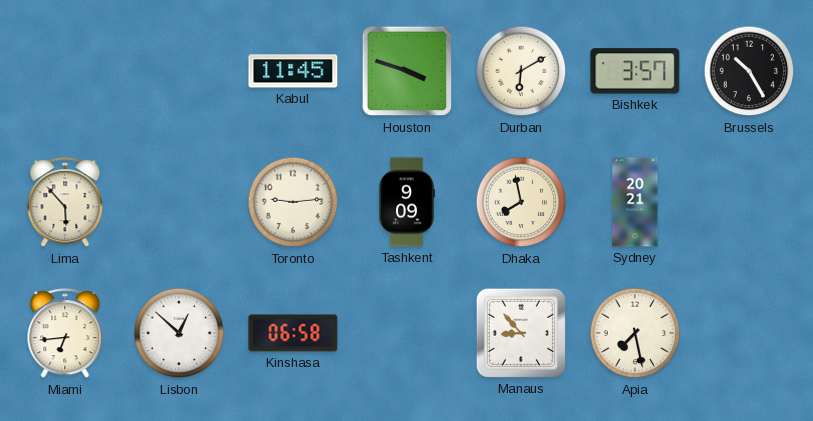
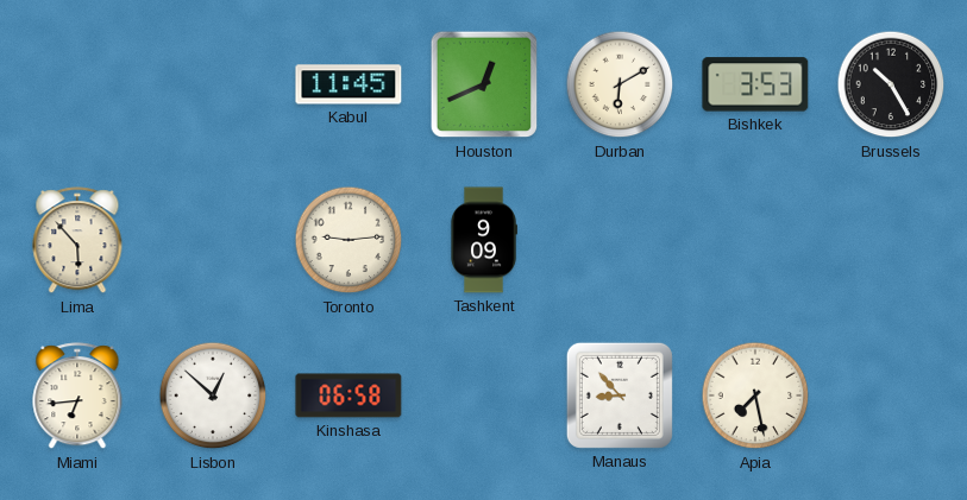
Houston: 3:48 -> 12:41
Bishkek: 3:57 -> 3:53
Dhaka: 7:58 -> none
Sydney: 20:21 -> none
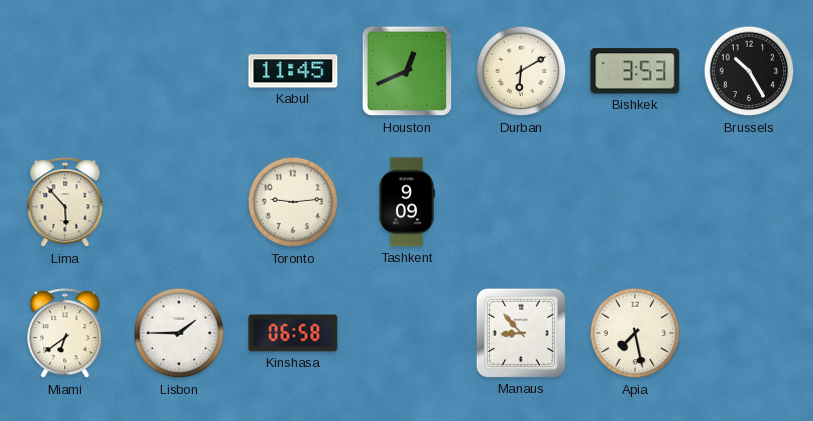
Miami: 6:44 -> 6:39
Lisbon: 12:52 -> 1:45
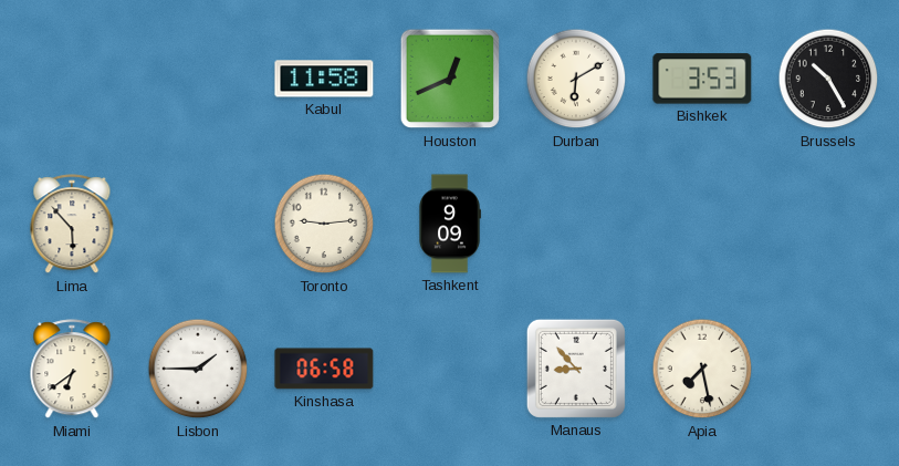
Kabul: 11:45 -> 11:58
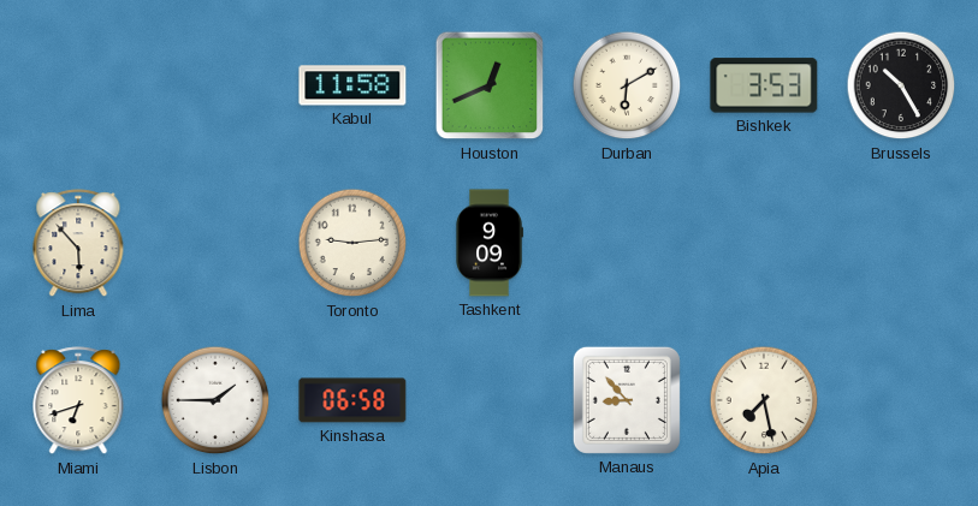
Miami: 6:39 -> 6:42
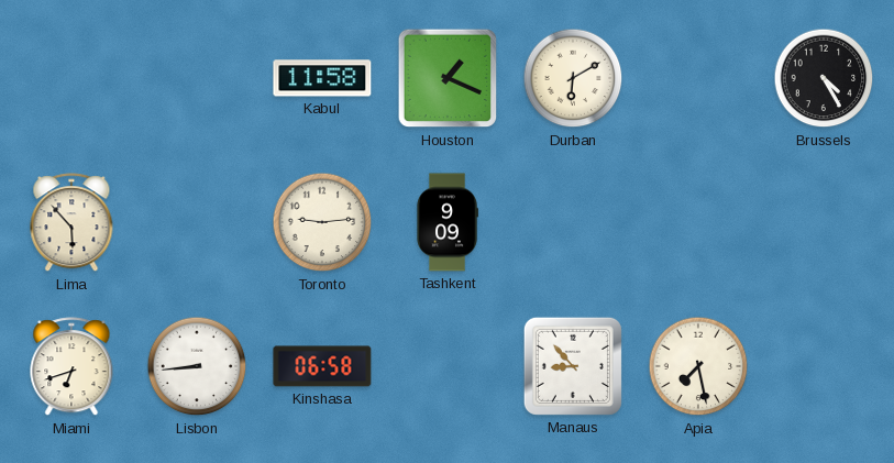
Houston: 12:41 -> 1:19
Bishkek: 3:53 -> none
Brussels: 10:25 -> 4:25
Lisbon: 1:45 -> 8:44
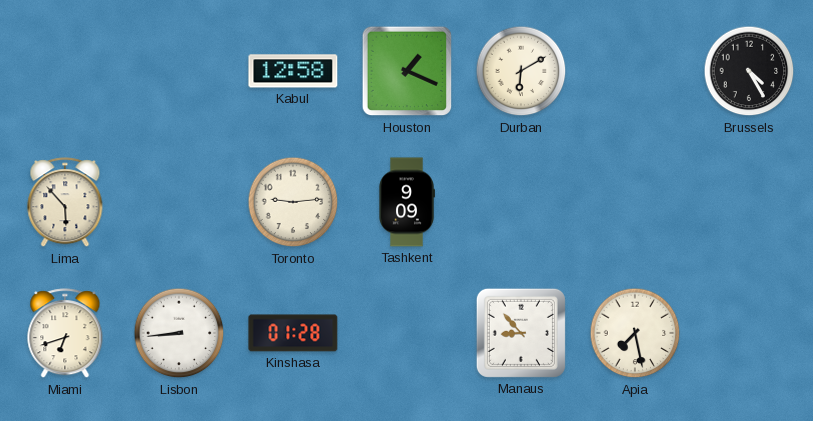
Kabul: 11:58 -> 12:58
Kinshasa: 06:58 -> 01:28
